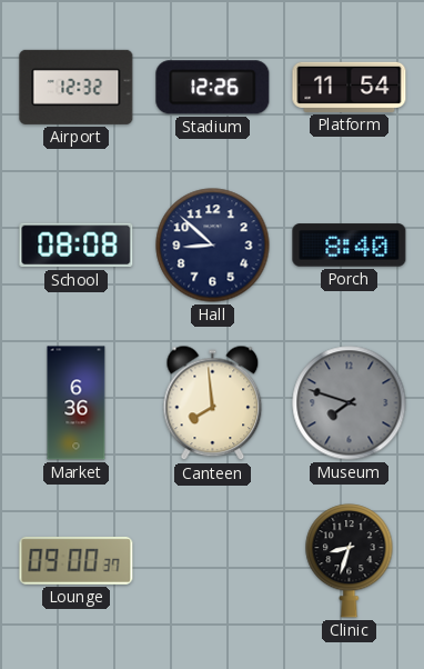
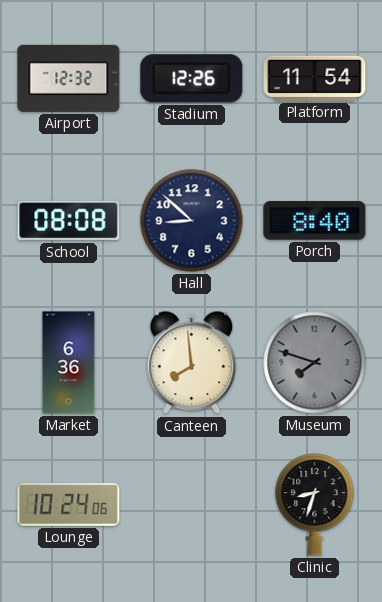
Lounge: 09:00 -> 10:24
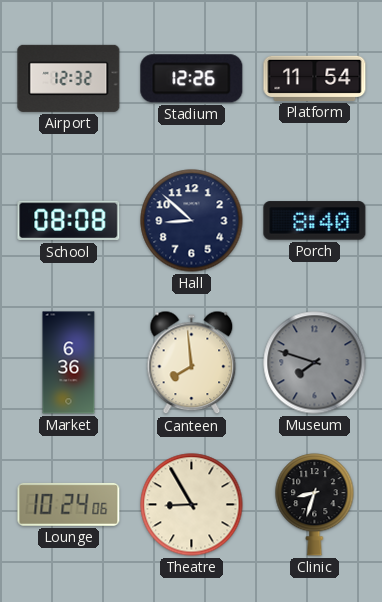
Theatre: none -> 8:55
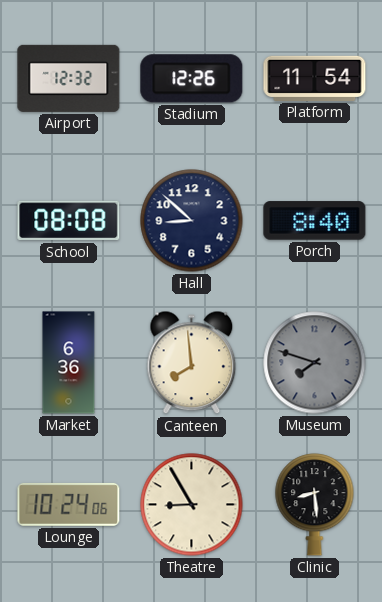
Clinic: 8:33 -> 8:29
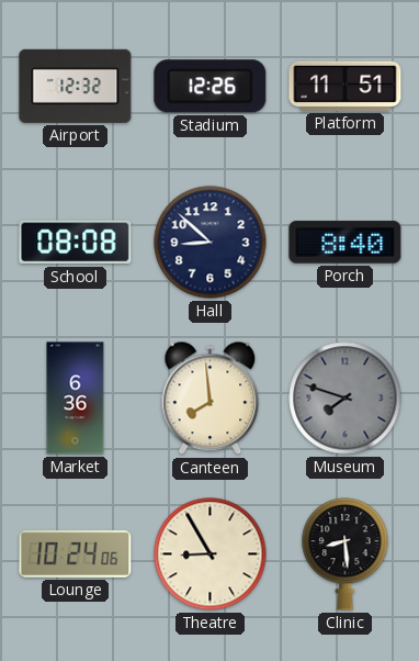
Platform: 11:54 -> 11:51
